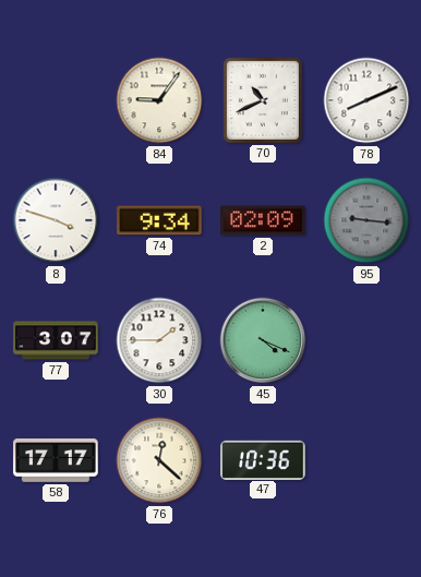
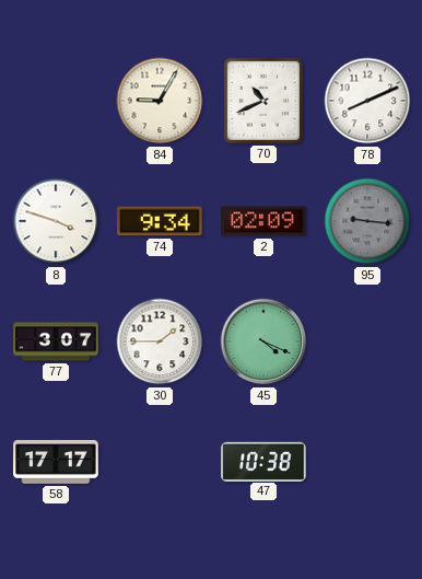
84: 9:06 -> 9:05
76: 12:22 -> none
47: 10:36 -> 10:38
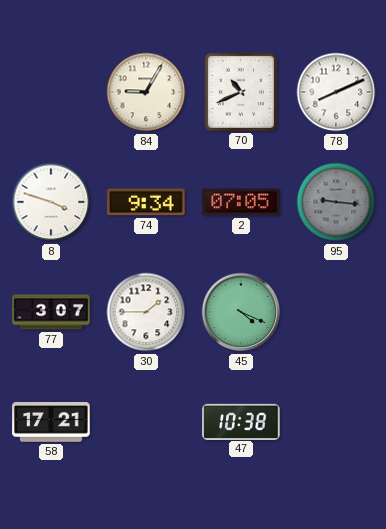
2: 02:09 -> 07:05
58: 17:17 -> 17:21
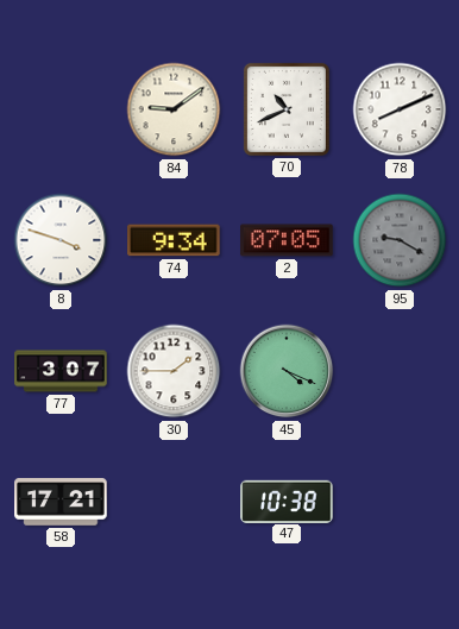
84: 9:05 -> 9:09
95: 9:16 -> 9:20
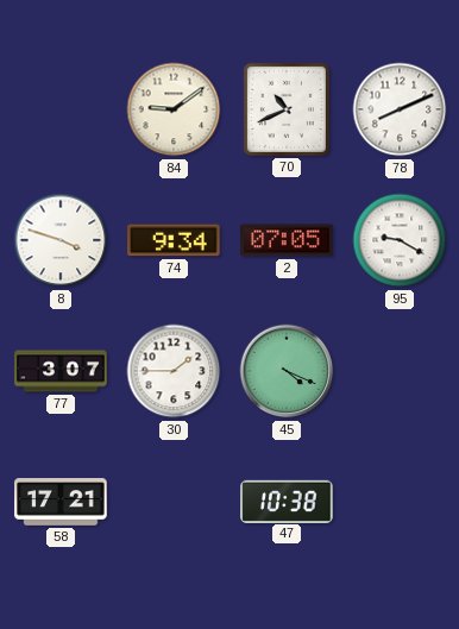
95 dial: grey -> white
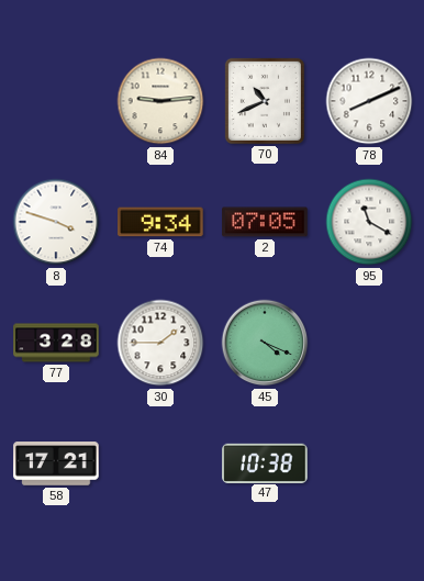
84: 9:09 -> 9:14
95: 9:20 -> 11:20
77: 3:07 -> 3:28
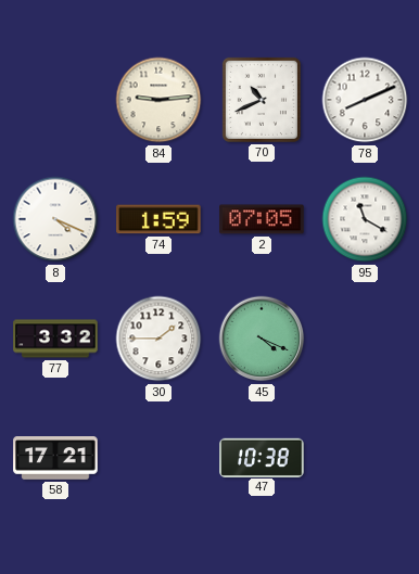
8: 3:48 -> 4:19
74: 9:34 -> 1:59
77: 3:28 -> 3:32
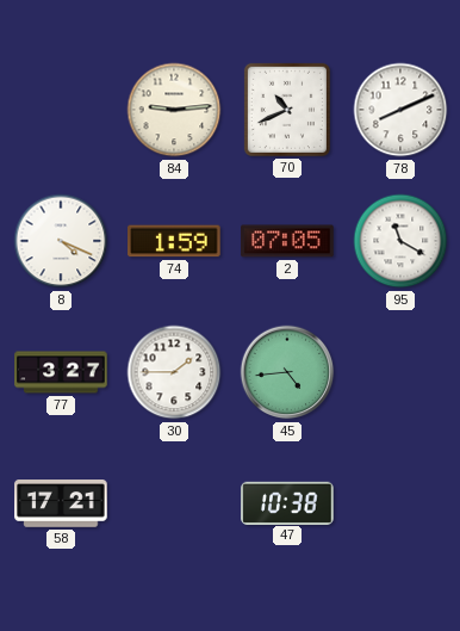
77: 3:32 -> 3:27
45: 4:19 -> 4:44
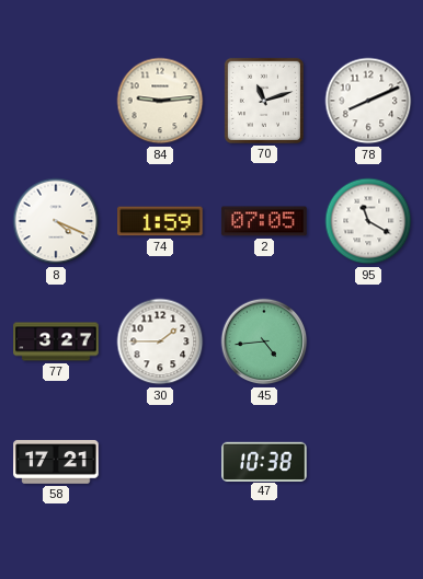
70: 10:41 -> 11:12
